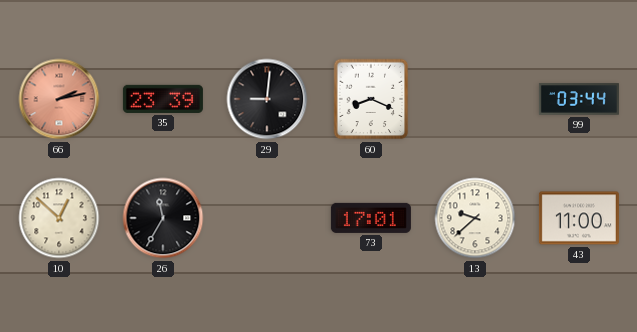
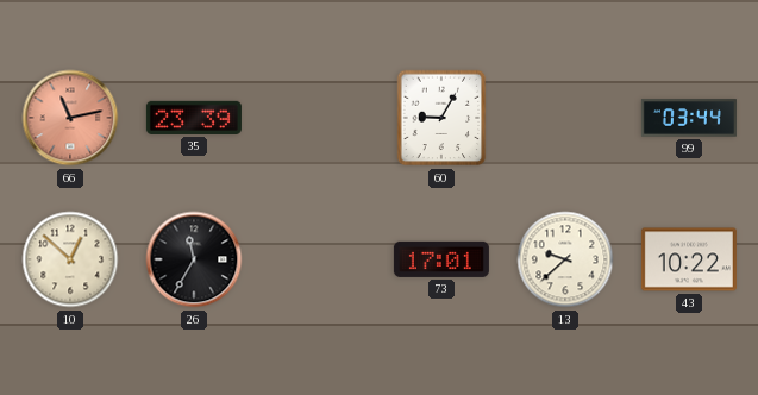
66: 2:13 -> 11:13
29: 9:01 -> none
60: 8:19 -> 9:05
43: 11:00 -> 10:22
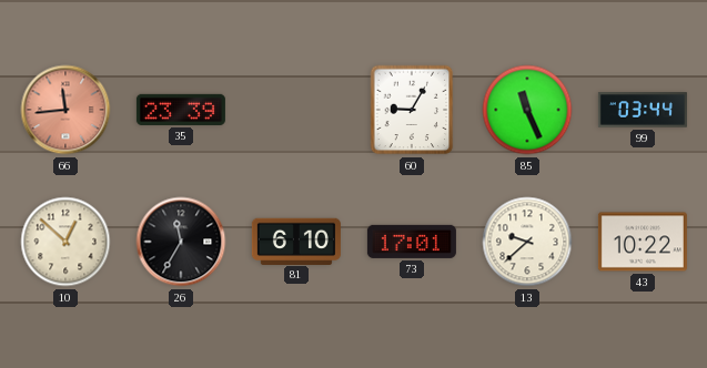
66: 11:13 -> 11:44
85: none -> 11:26
81: none -> 6:10
